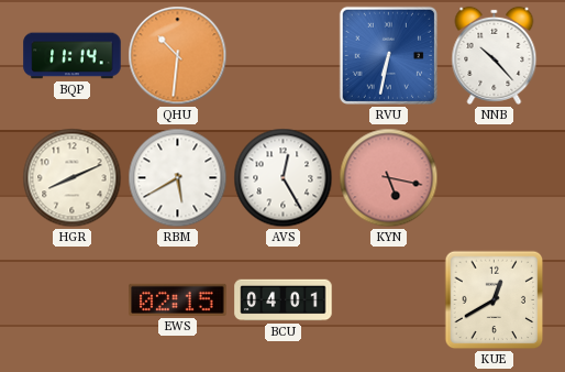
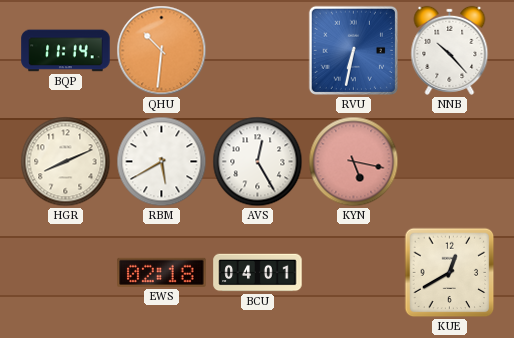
EWS: 02:15 -> 02:18
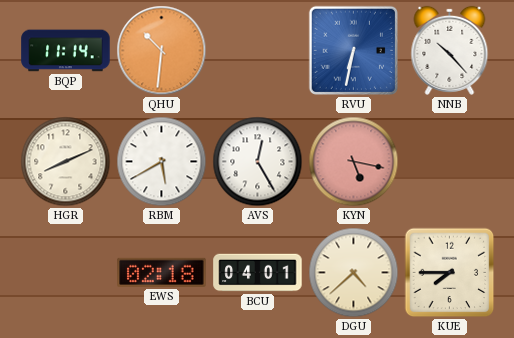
DGU: none -> 4:38
KUE: 12:40 -> 7:45
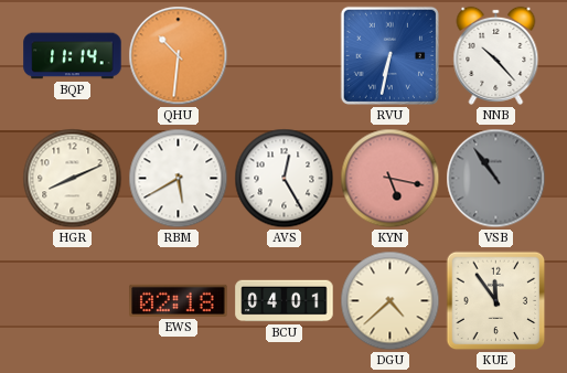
VSB: none -> 10:54
KUE: 7:45 -> 11:54
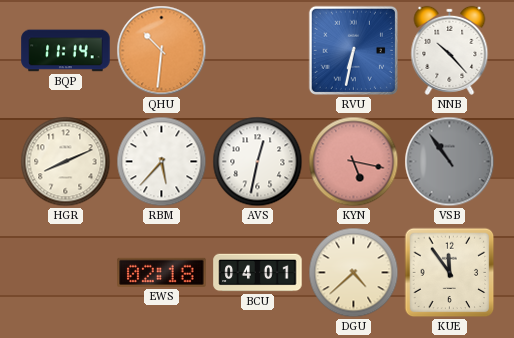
RBM: 5:40 -> 5:37
AVS: 12:25 -> 12:32
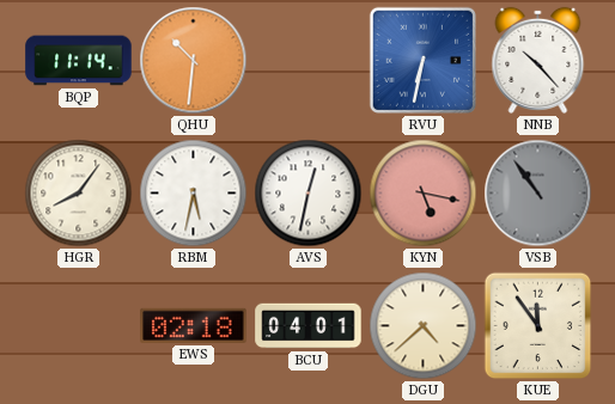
HGR: 8:11 -> 8:06
RBM: 5:37 -> 5:32
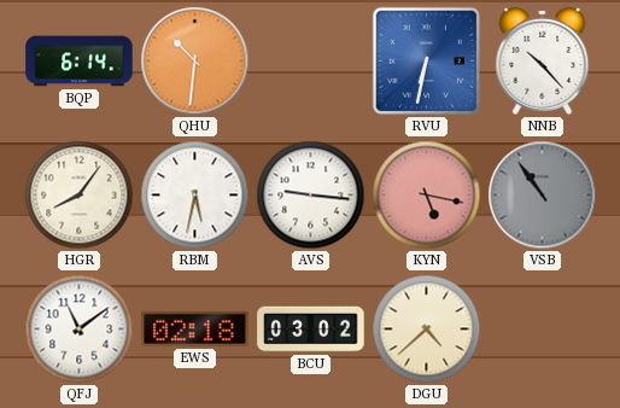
BQP: 11:14 -> 6:14
AVS: 12:32 -> 9:16
QFJ: none -> 11:09
BCU: 04:01 -> 03:02
KUE: 11:54 -> none
